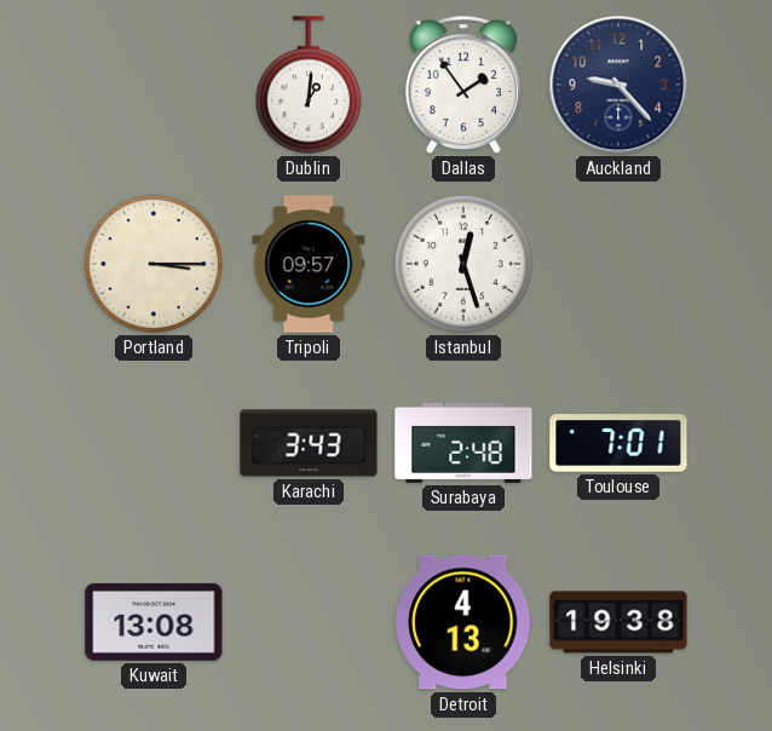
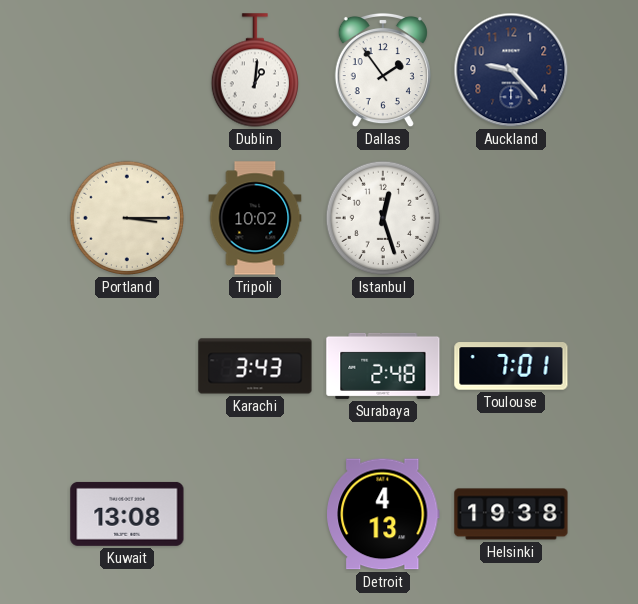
Tripoli: 09:57 -> 10:02
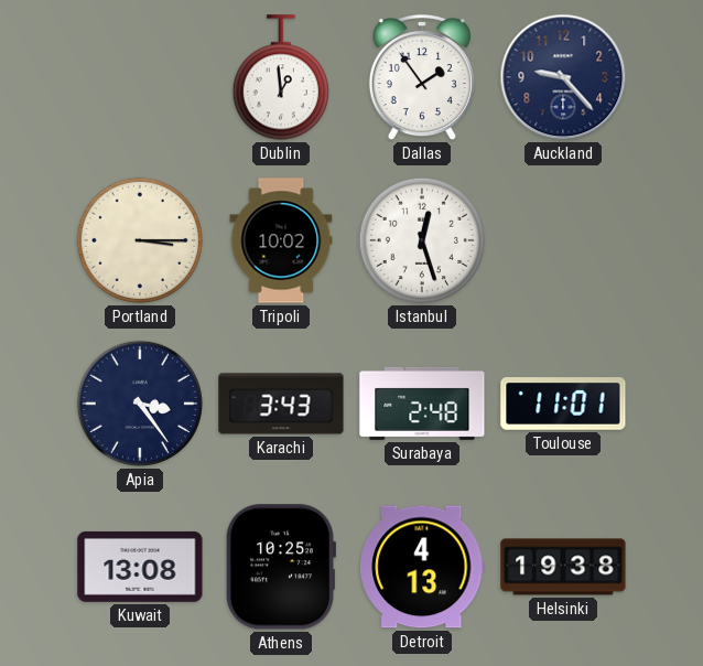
Dublin: 1:01 -> 12:59
Apia: none -> 3:24
Toulouse: 7:01 -> 11:01
Athens: none -> 10:25
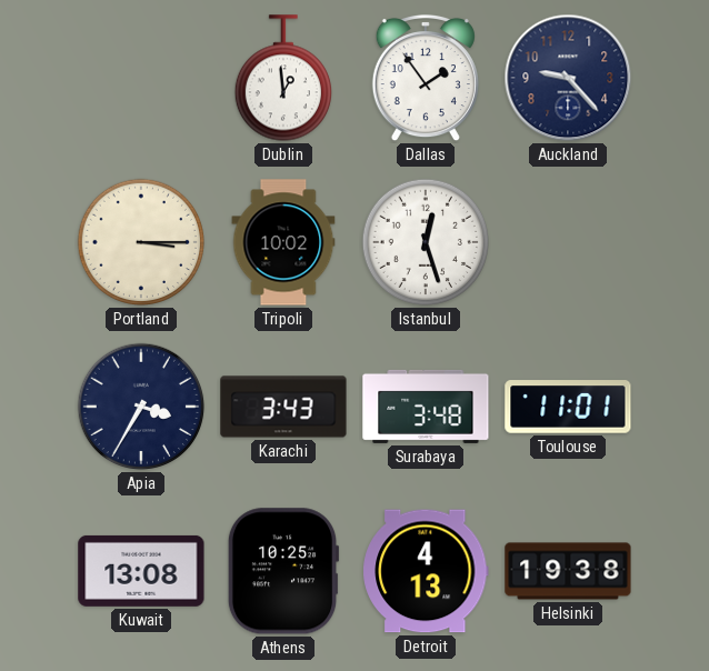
Apia: 3:24 -> 3:35
Surabaya: 2:48 -> 3:48
